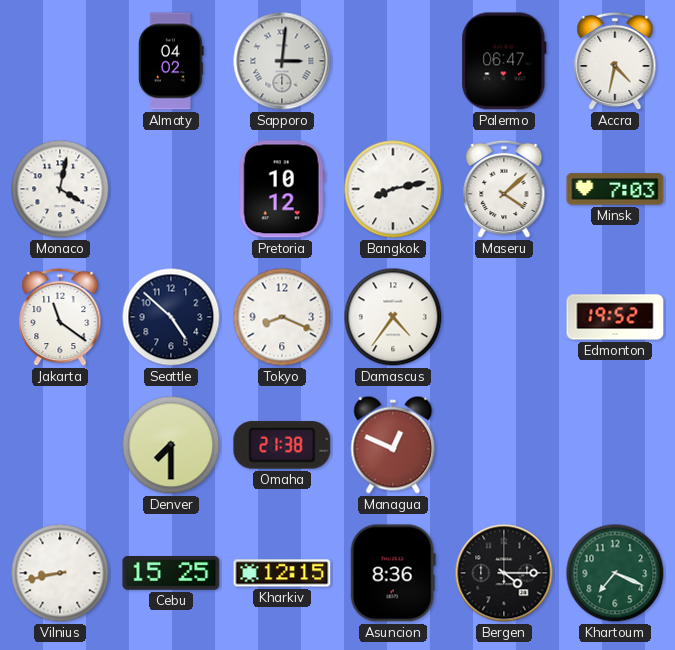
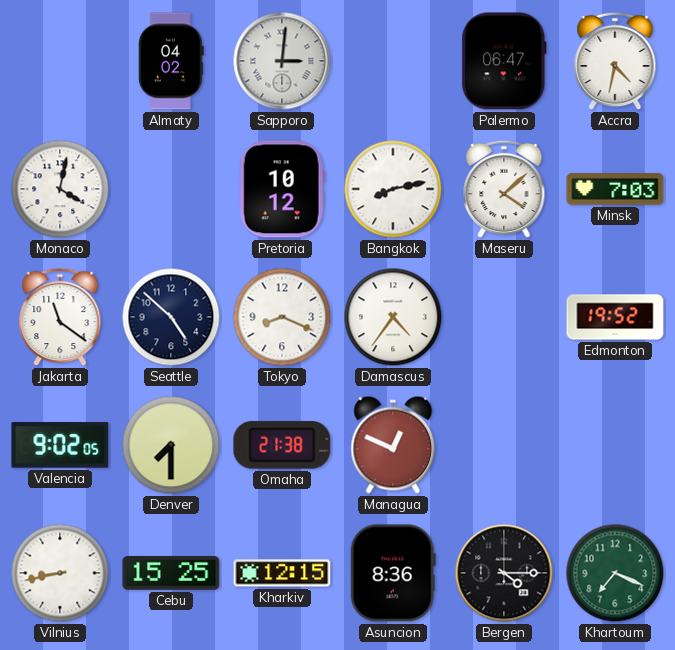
Valencia: none -> 9:02
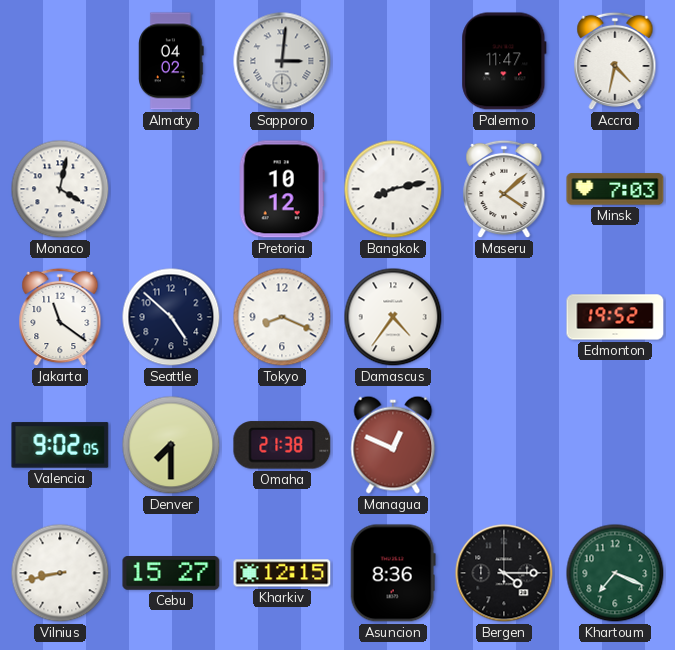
Palermo: 06:47 -> 11:47
Cebu: 15:25 -> 15:27
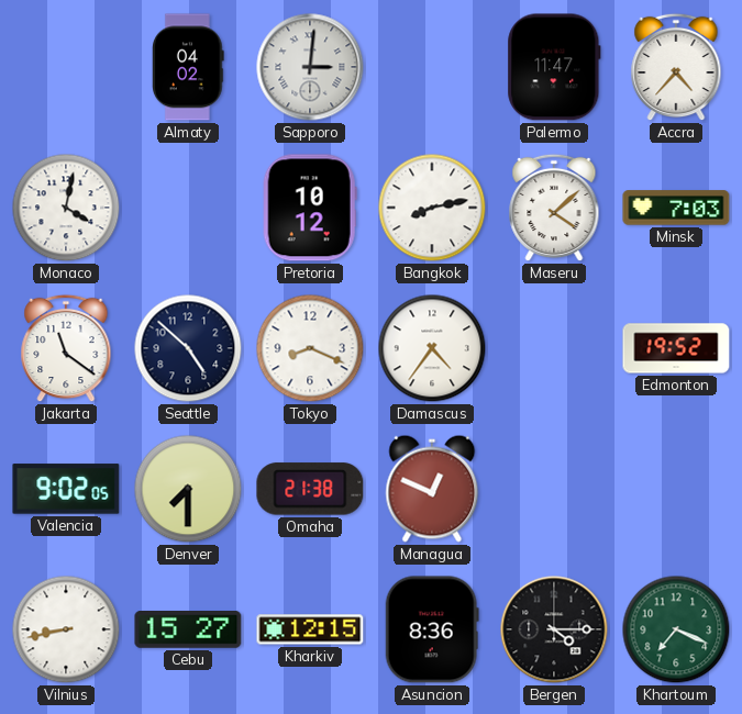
Accra: 4:32 -> 4:37
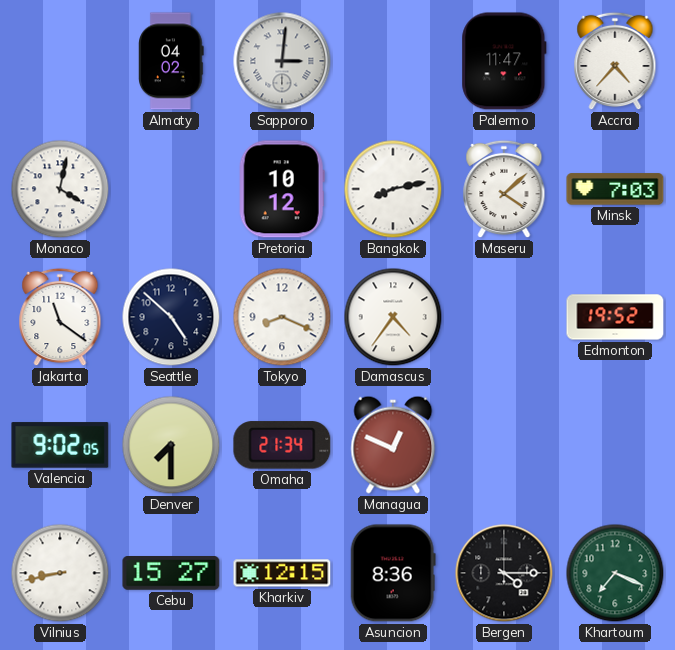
Omaha: 21:38 -> 21:34
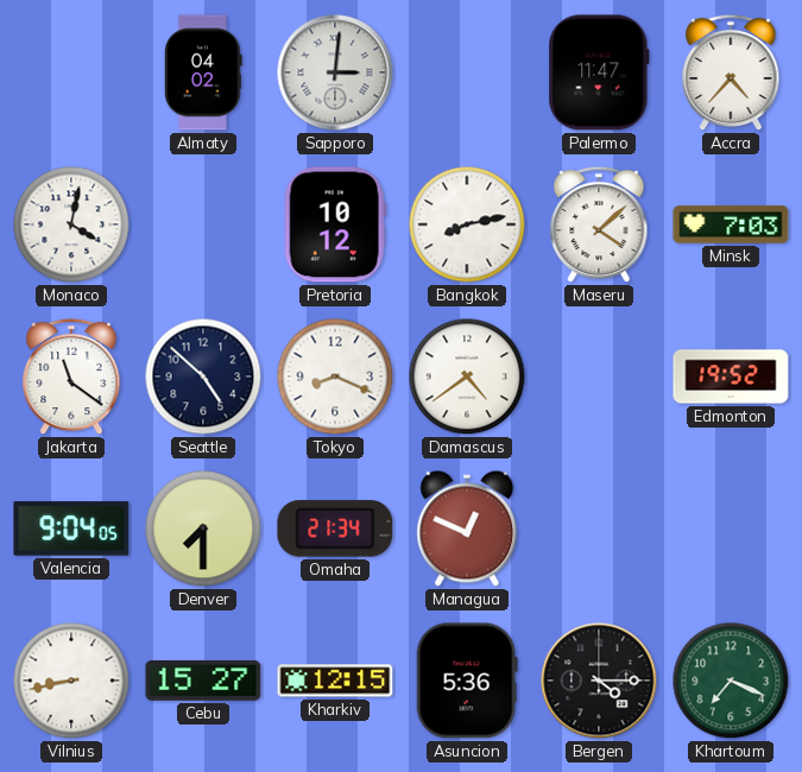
Damascus: 4:36 -> 4:39
Valencia: 9:02 -> 9:04
Asuncion: 8:36 -> 5:36
